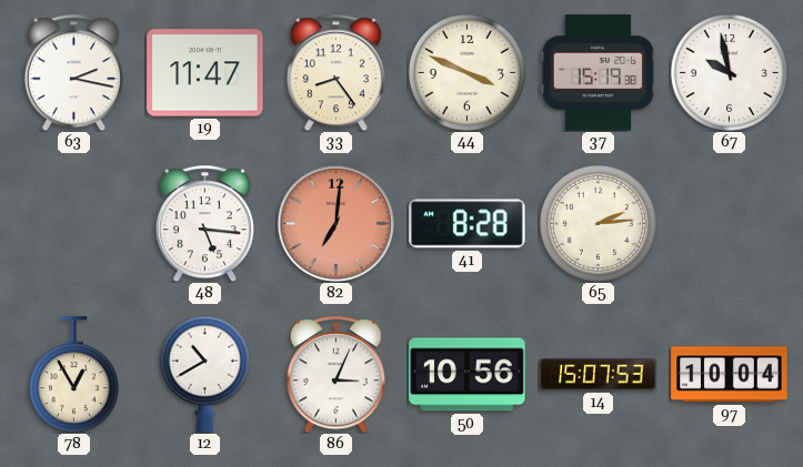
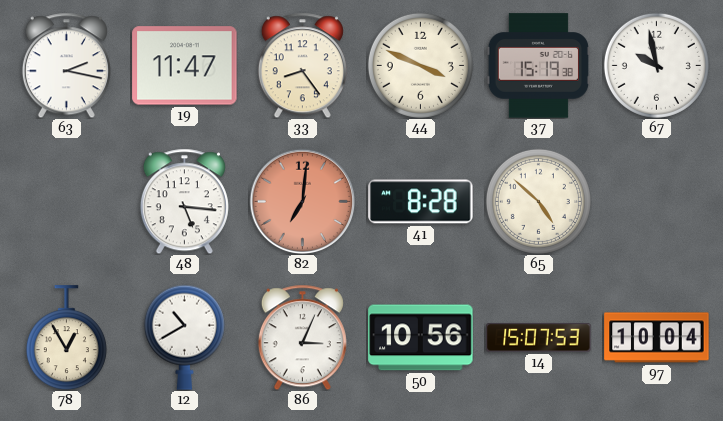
65: 2:14 -> 4:52
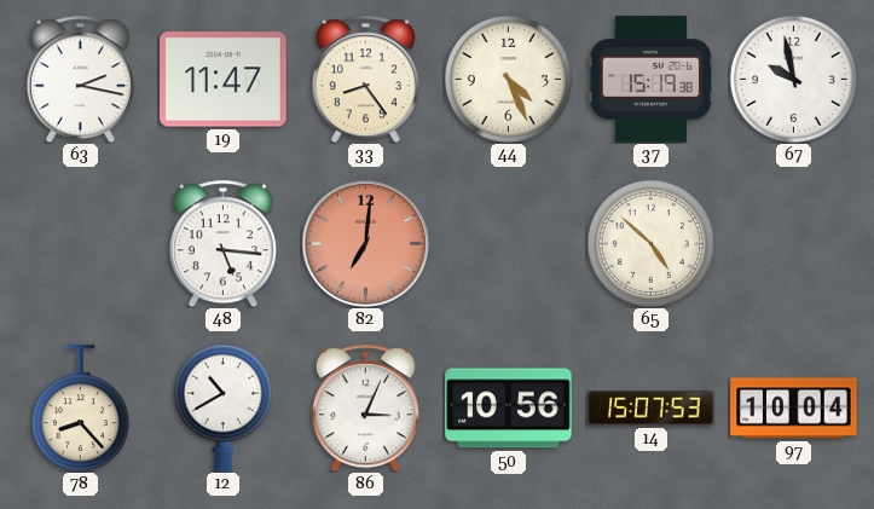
44: 3:49 -> 4:26
41: 8:28 -> none
78: 12:55 -> 8:23
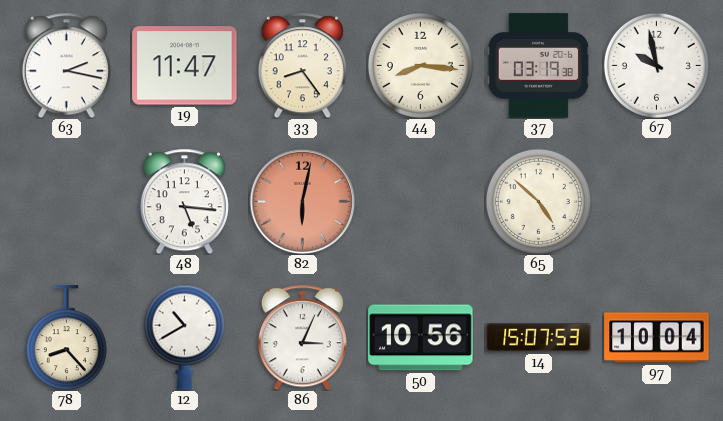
44: 4:26 -> 8:16
37: 15:19 -> 03:19
82: 7:01 -> 6:02
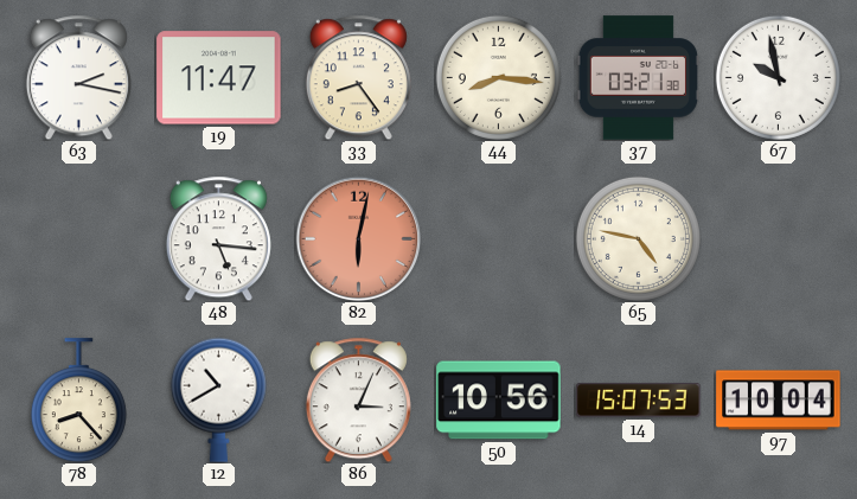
37: 03:19 -> 03:21
65: 4:52 -> 4:47
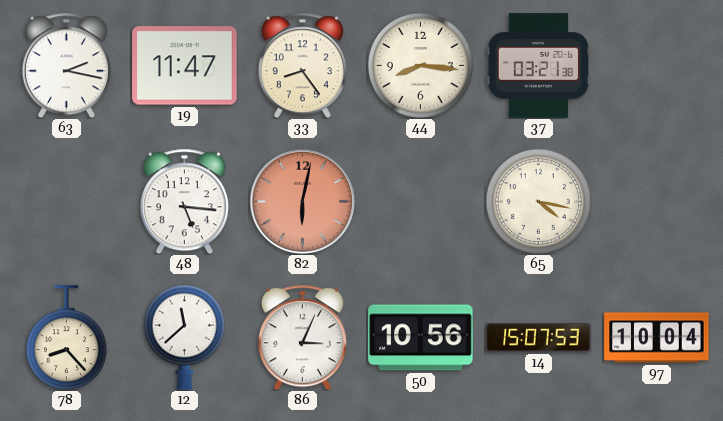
67: 9:58 -> none
65: 4:47 -> 4:17
12: 10:40 -> 11:38
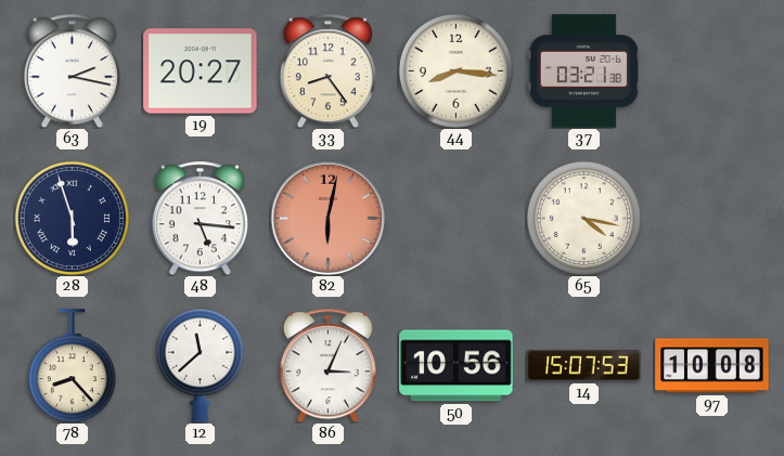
19: 11:47 -> 20:27
28: none -> 5:57
97: 10:04 -> 10:08
